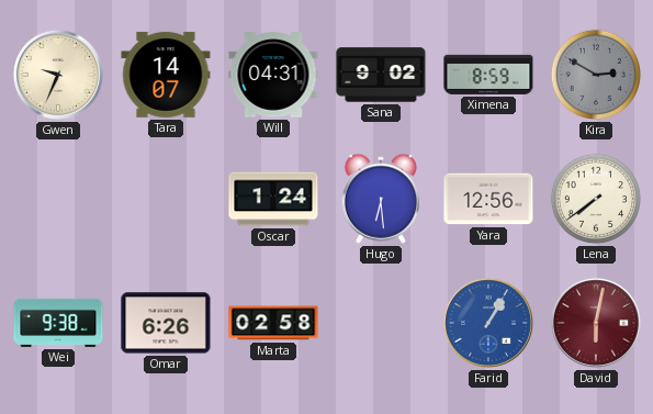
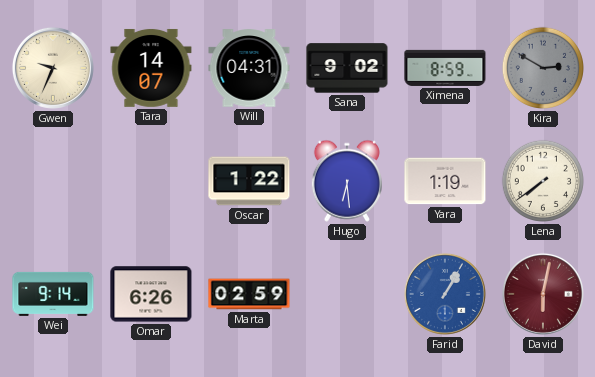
Oscar: 1:24 -> 1:22
Yara: 12:56 -> 1:19
Wei: 9:38 -> 9:14
Marta: 02:58 -> 02:59
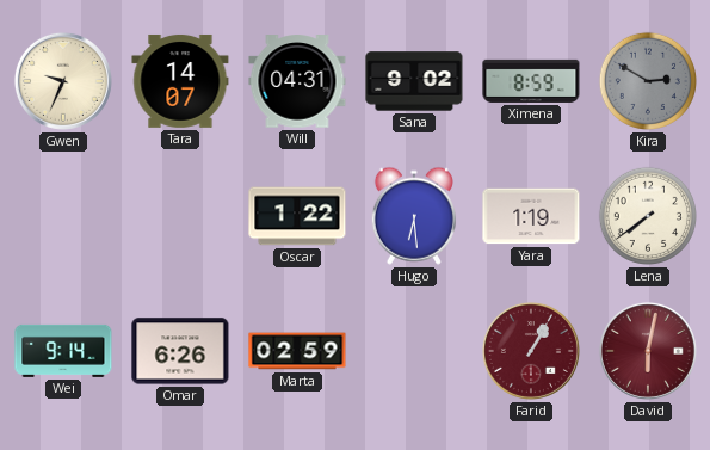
Farid dial: blue -> burgundy
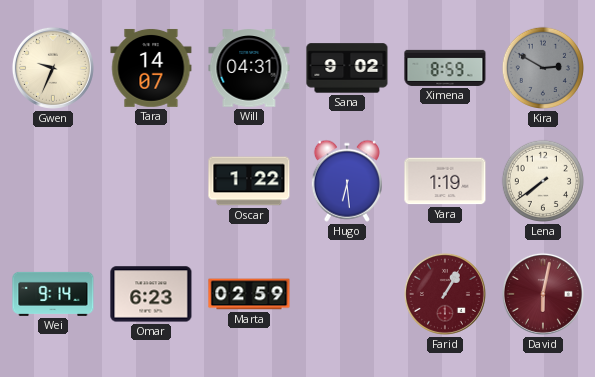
Omar: 6:26 -> 6:23
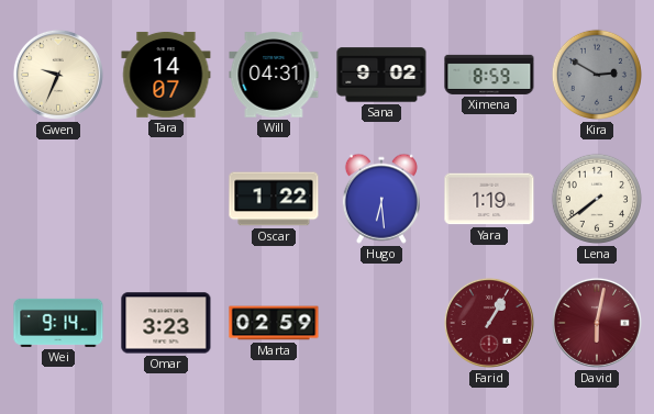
Omar: 6:23 -> 3:23
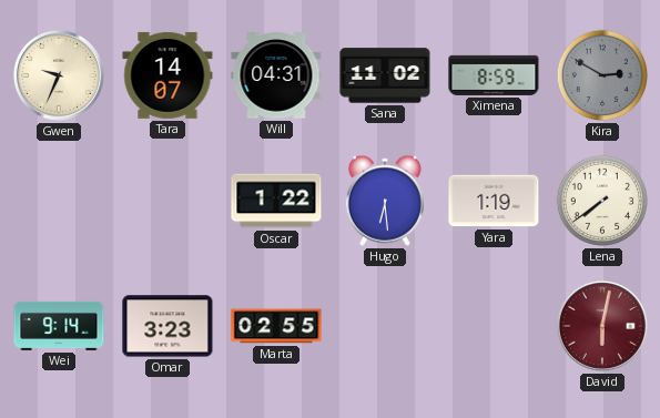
Sana: 9:02 -> 11:02
Marta: 02:59 -> 02:55
Farid: 1:05 -> none
